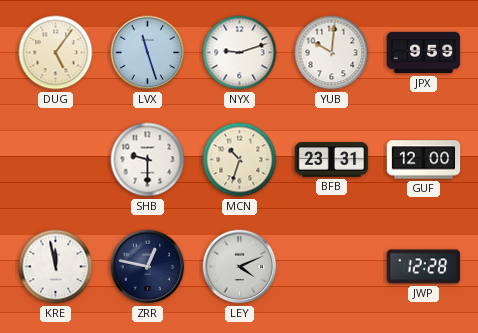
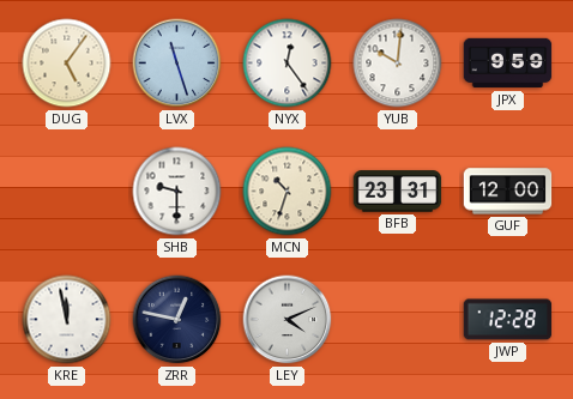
NYX: 9:12 -> 12:24
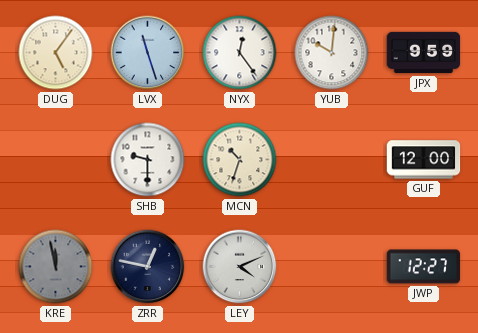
BFB: 23:31 -> none
KRE dial: white -> grey
JWP: 12:28 -> 12:27
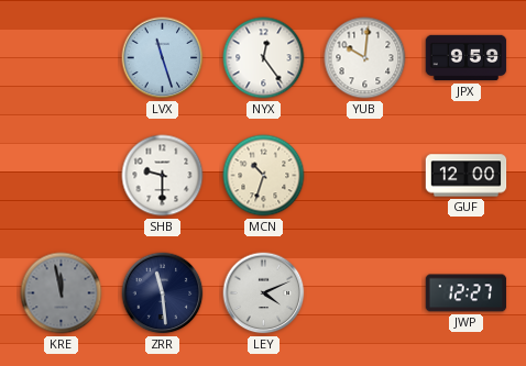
DUG: 5:06 -> none
ZRR: 12:47 -> 11:29
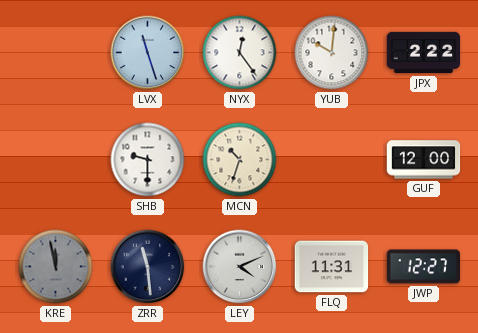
JPX: 9:59 -> 2:22
FLQ: none -> 11:31
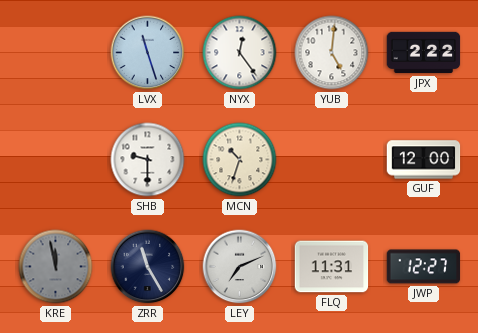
YUB: 10:01 -> 5:01
ZRR: 11:29 -> 11:25
LEY: 4:11 -> 7:11
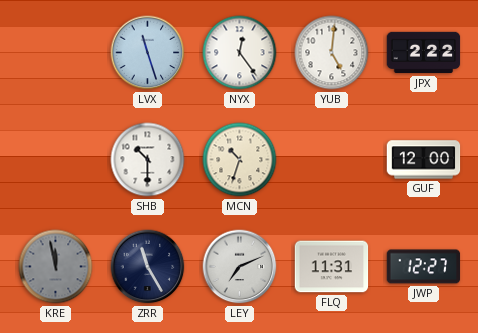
SHB: 9:30 -> 10:30
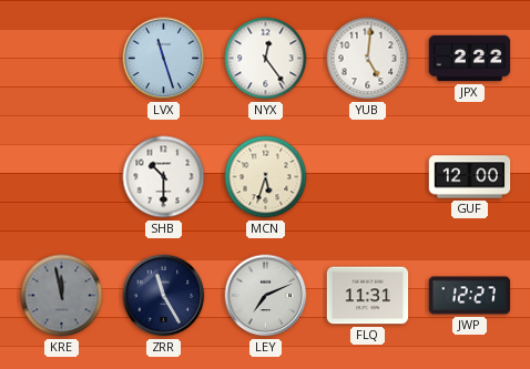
MCN: 10:33 -> 5:33
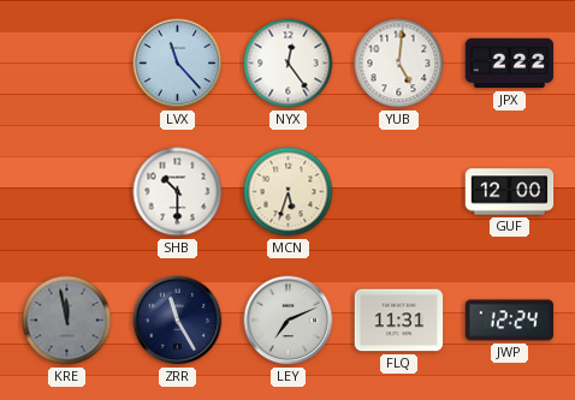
LVX: 11:27 -> 11:23
JWP: 12:27 -> 12:24
